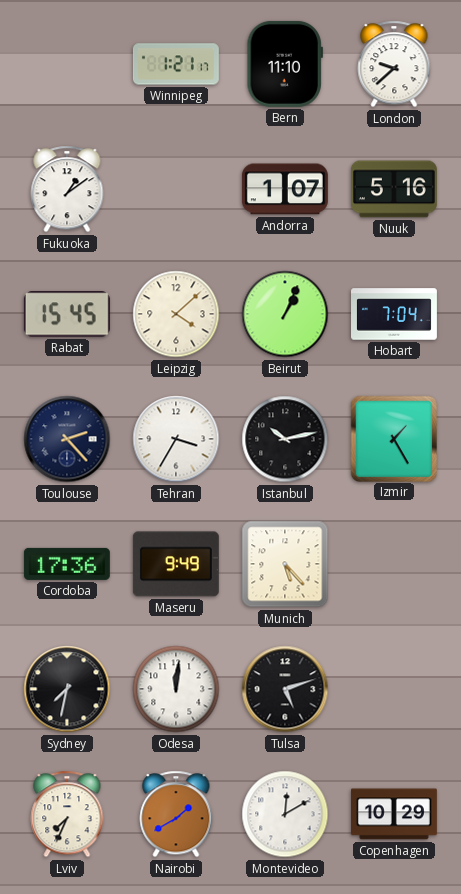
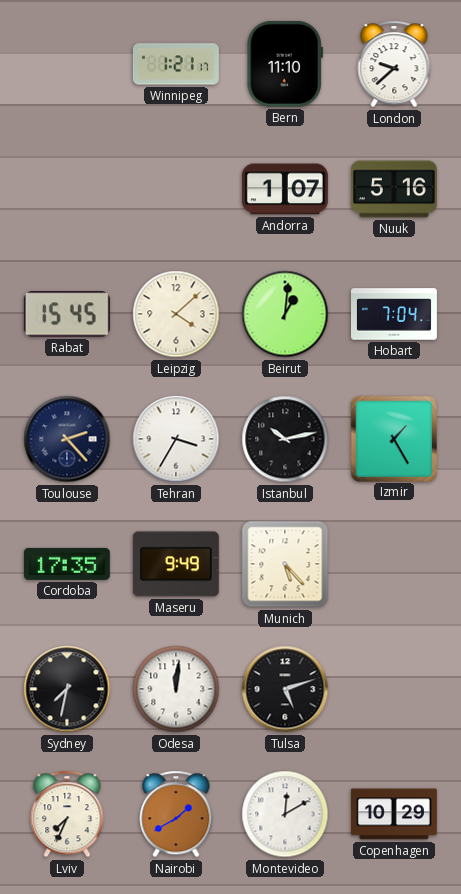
Fukuoka: 1:09 -> none
Beirut: 1:04 -> 1:01
Cordoba: 17:36 -> 17:35
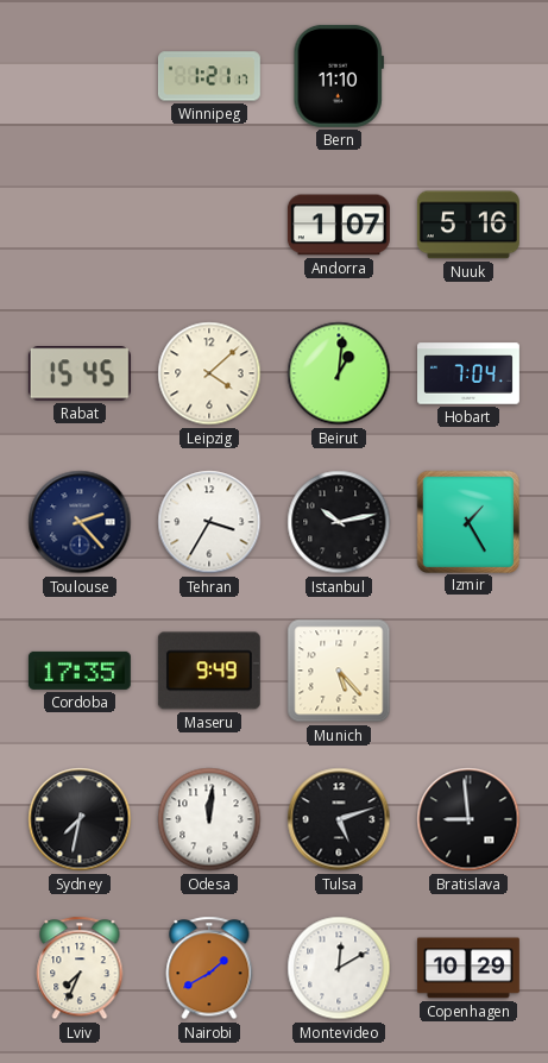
London: 9:38 -> none
Bratislava: none -> 8:59
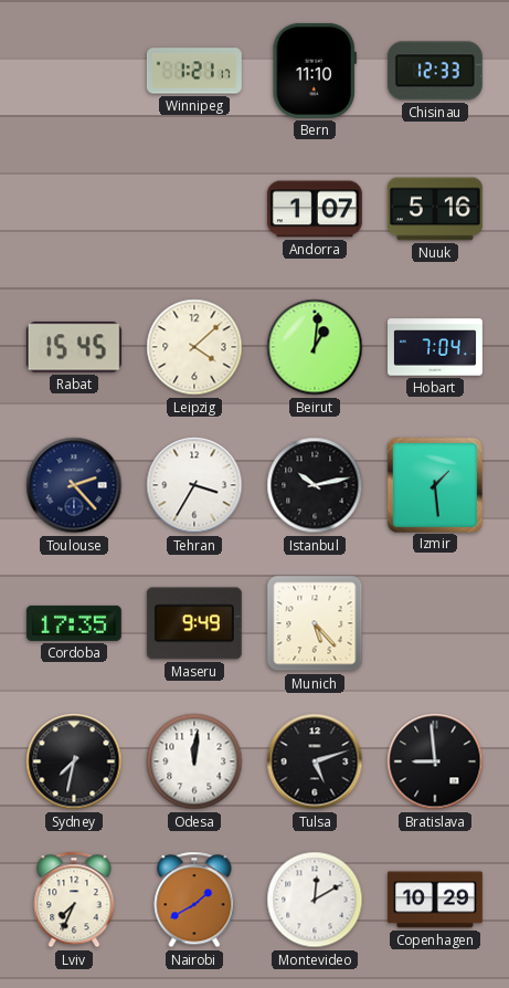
Chisinau: none -> 12:33
Izmir: 1:25 -> 1:29
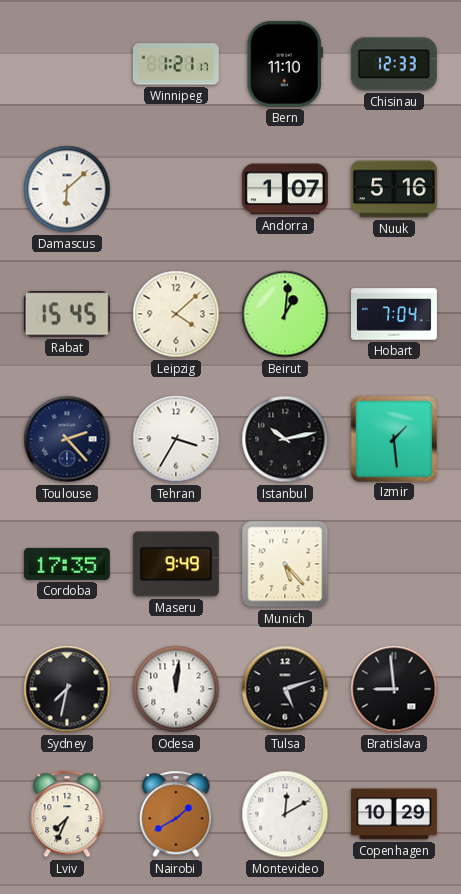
Damascus: none -> 6:08
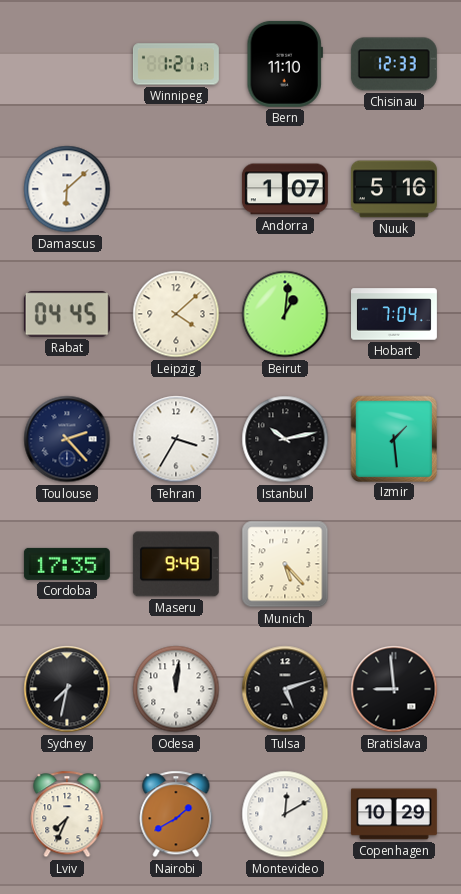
Rabat: 15:45 -> 04:45
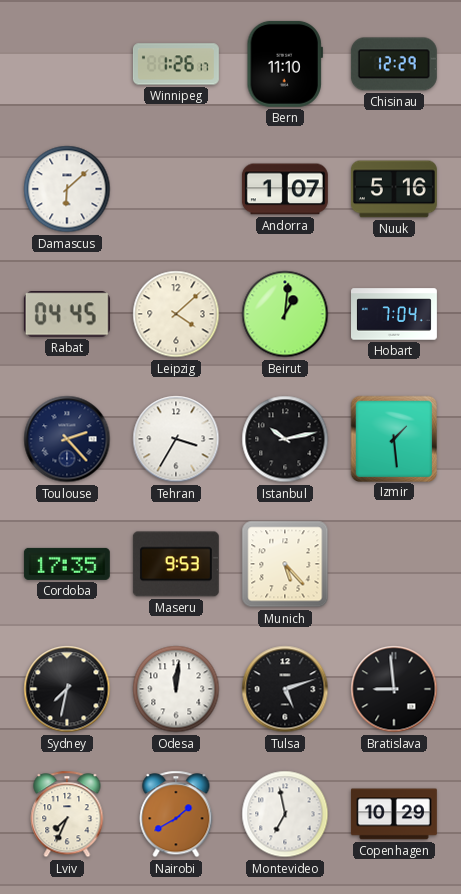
Winnipeg: 1:21 -> 1:26
Chisinau: 12:33 -> 12:29
Maseru: 9:49 -> 9:53
Montevideo: 12:10 -> 6:58
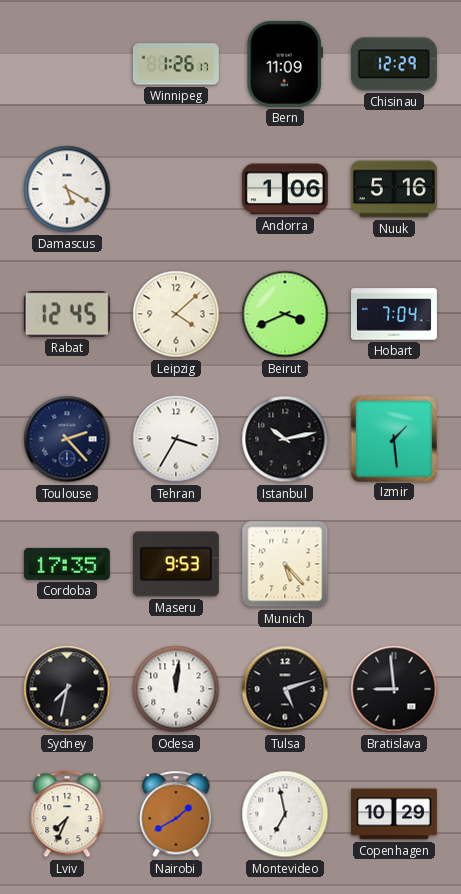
Bern: 11:10 -> 11:09
Damascus: 6:08 -> 5:20
Andorra: 1:07 -> 1:06
Rabat: 04:45 -> 12:45
Beirut: 1:01 -> 3:41
